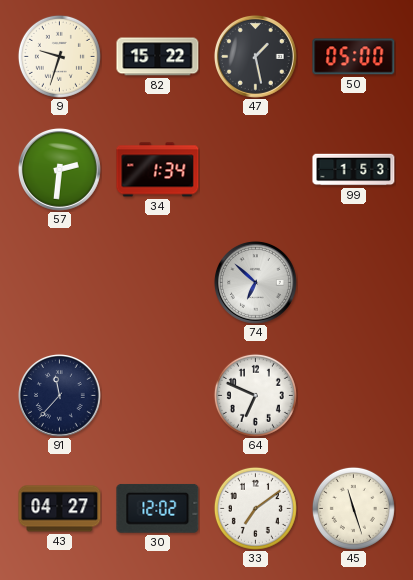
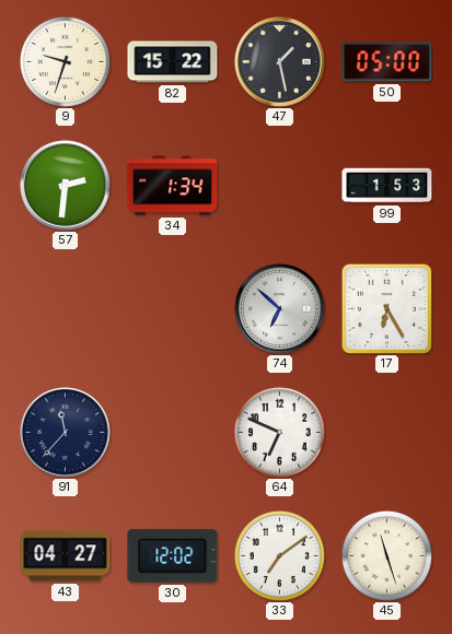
17: none -> 6:25
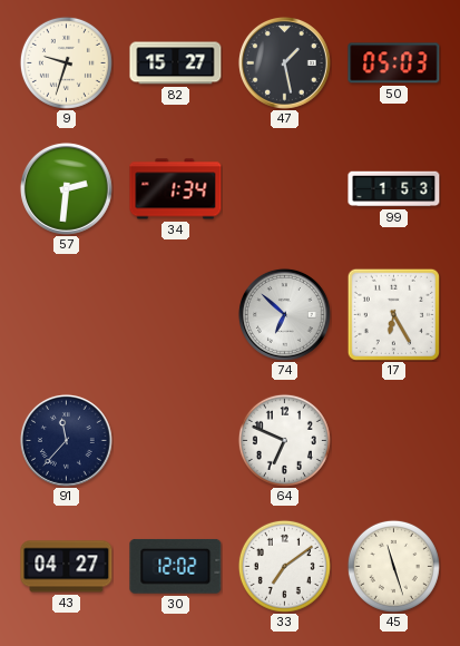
82: 15:22 -> 15:27
50: 05:00 -> 05:03
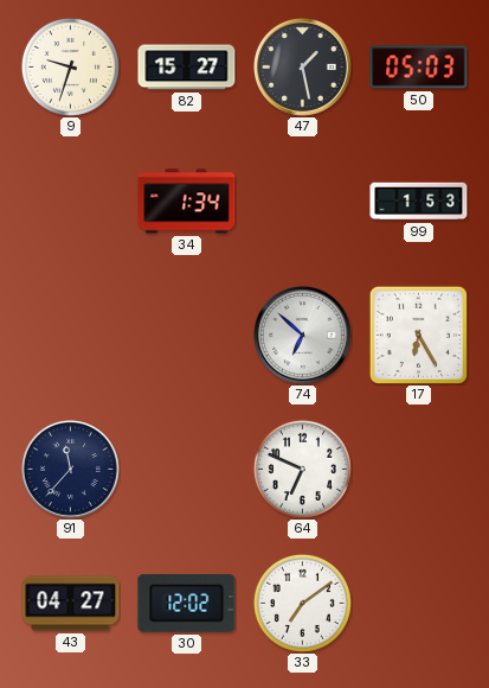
57: 2:31 -> none
45: 11:27 -> none
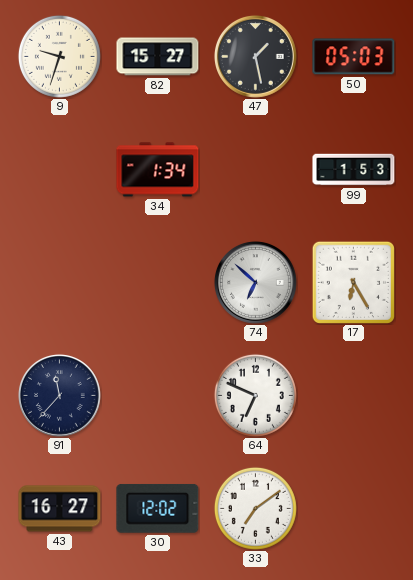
43: 04:27 -> 16:27
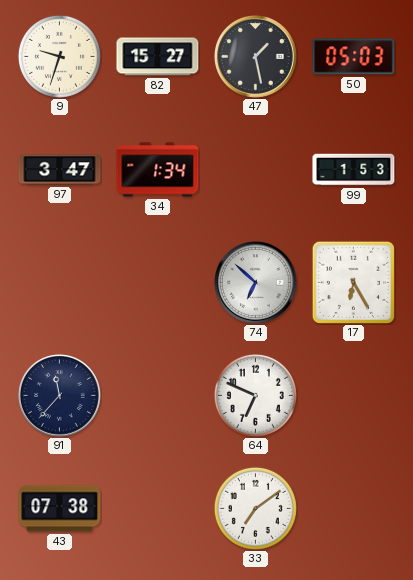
97: none -> 3:47
43: 16:27 -> 07:38
30: 12:02 -> none
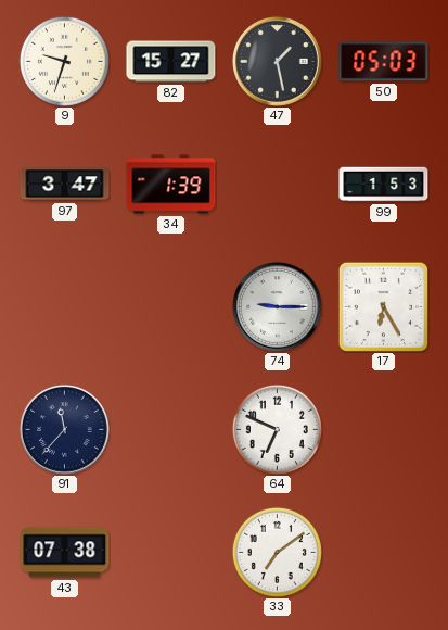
34: 1:34 -> 1:39
74: 6:52 -> 9:15
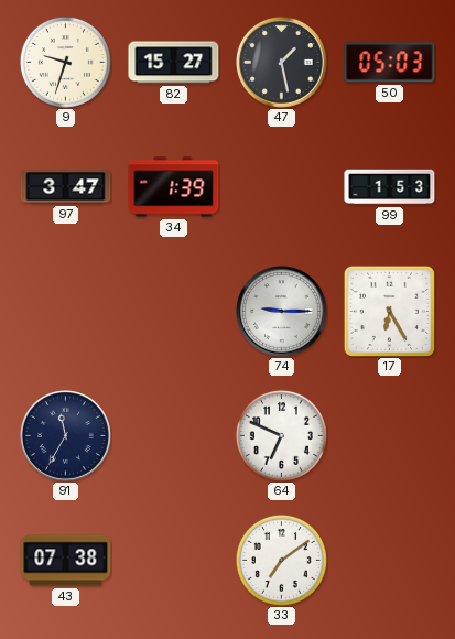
91: 11:37 -> 11:35
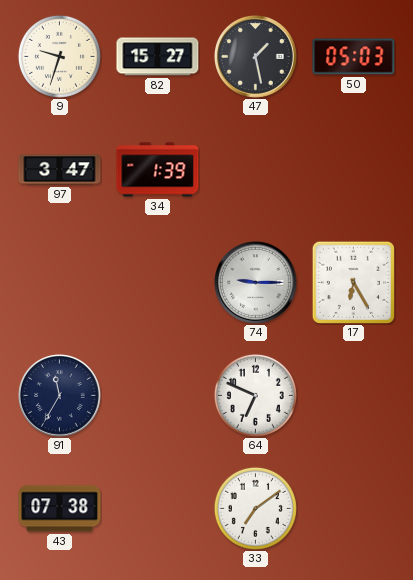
99: 1:53 -> none
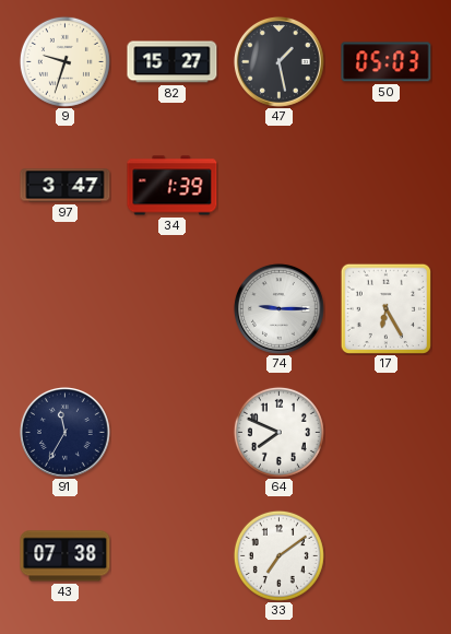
64: 6:49 -> 7:49
